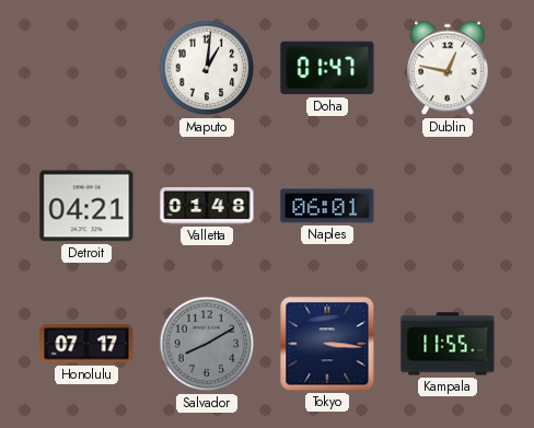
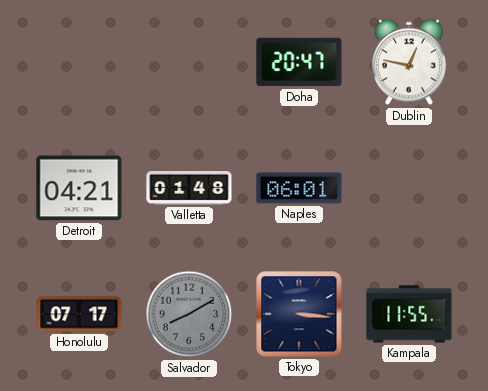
Maputo: 1:01 -> none
Doha: 01:47 -> 20:47
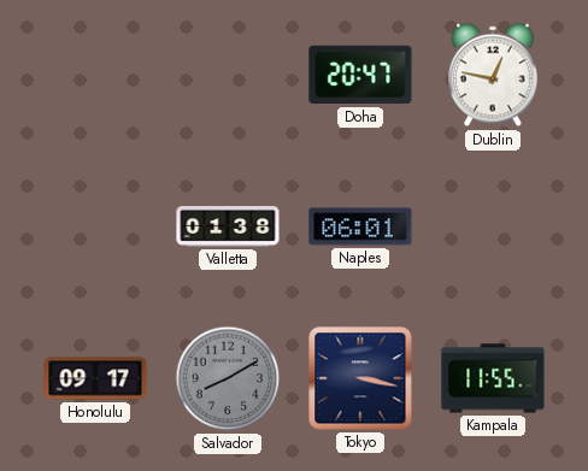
Detroit: 04:21 -> none
Valletta: 01:48 -> 01:38
Honolulu: 07:17 -> 09:17
Tokyo: 3:16 -> 3:17
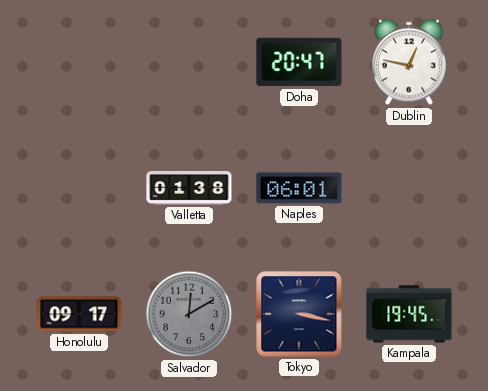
Salvador: 8:10 -> 12:10
Kampala: 11:55 -> 19:45
